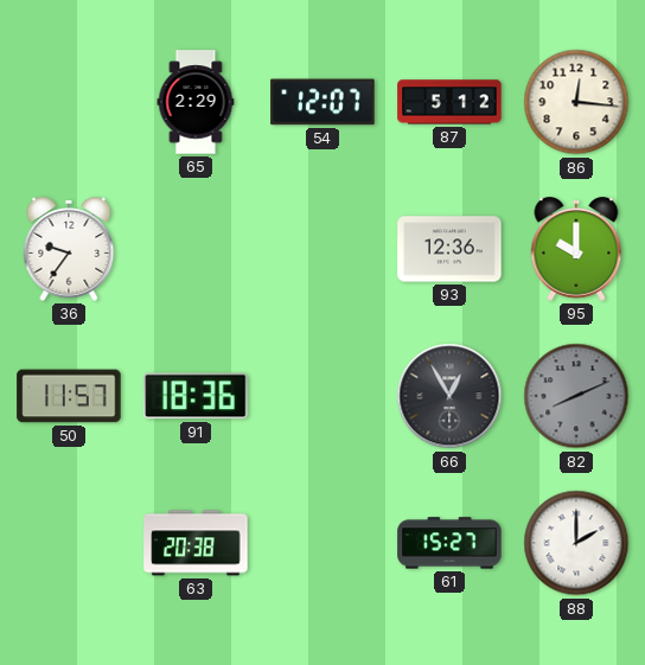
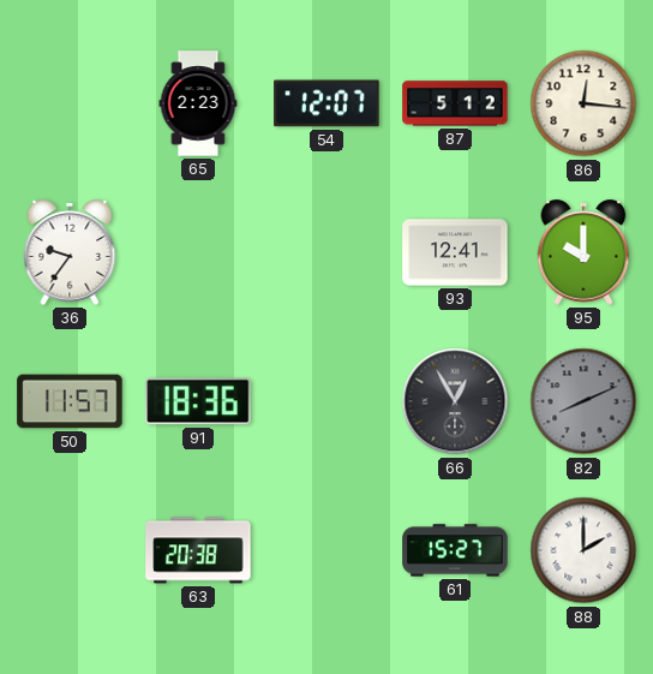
65: 2:29 -> 2:23
93: 12:36 -> 12:41
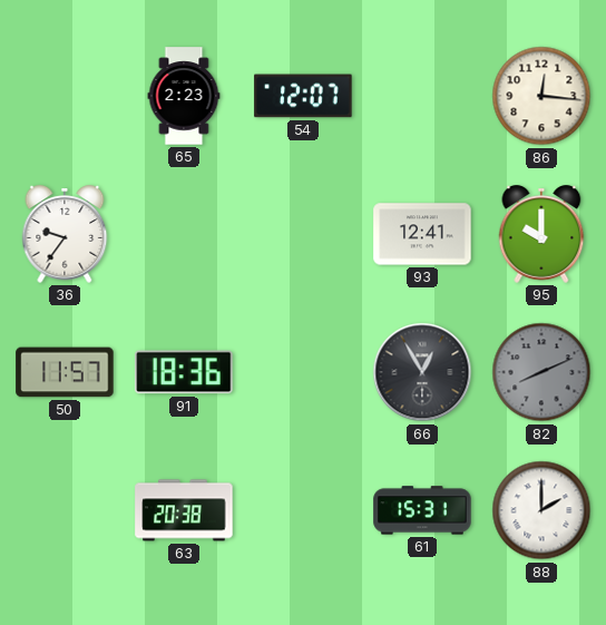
87: 5:12 -> none
61: 15:27 -> 15:31
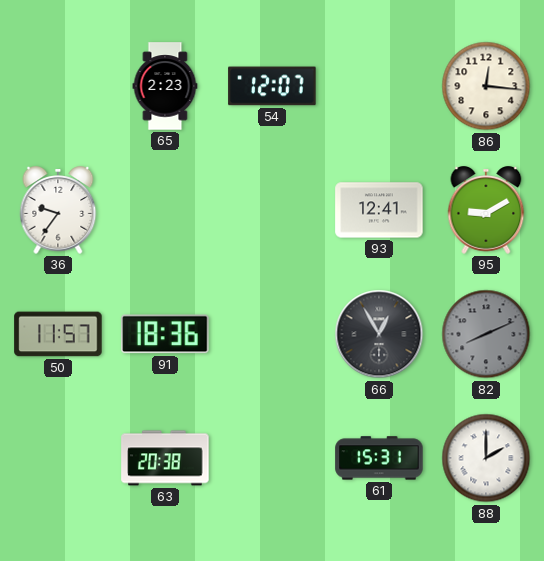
95: 10:00 -> 9:10
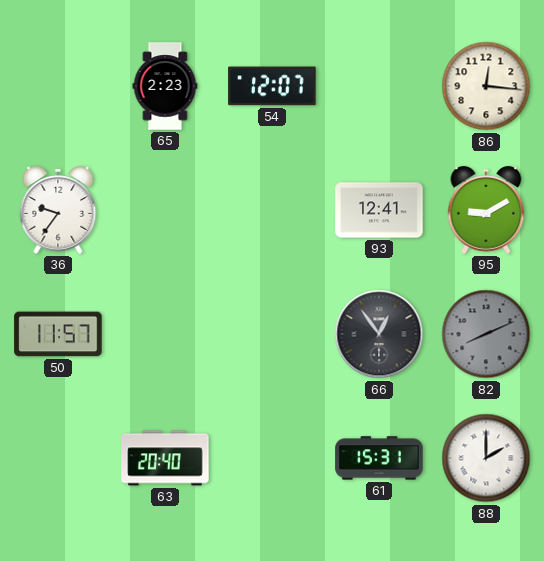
91: 18:36 -> none
66: 12:55 -> 12:54
63: 20:38 -> 20:40
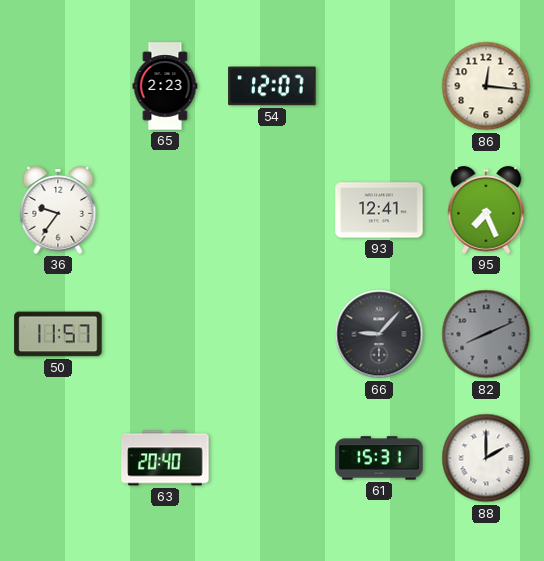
95: 9:10 -> 7:26
66: 12:54 -> 9:07
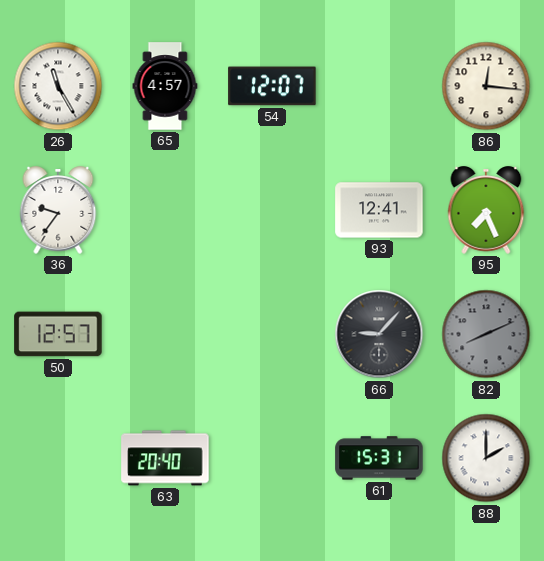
26: none -> 11:25
65: 2:23 -> 4:57
50: 11:57 -> 12:57
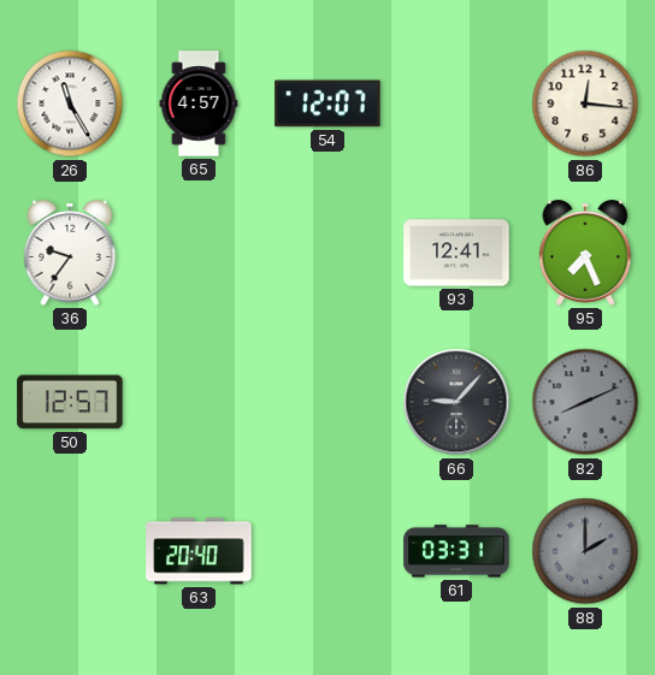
61: 15:31 -> 03:31
88 dial: white -> grey
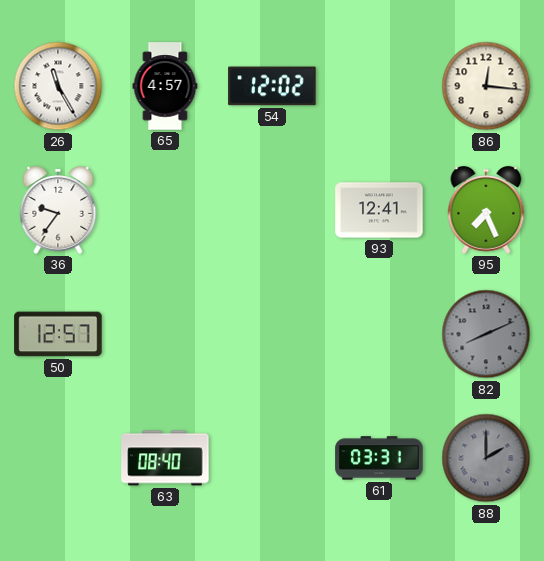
54: 12:07 -> 12:02
66: 9:07 -> none
63: 20:40 -> 08:40
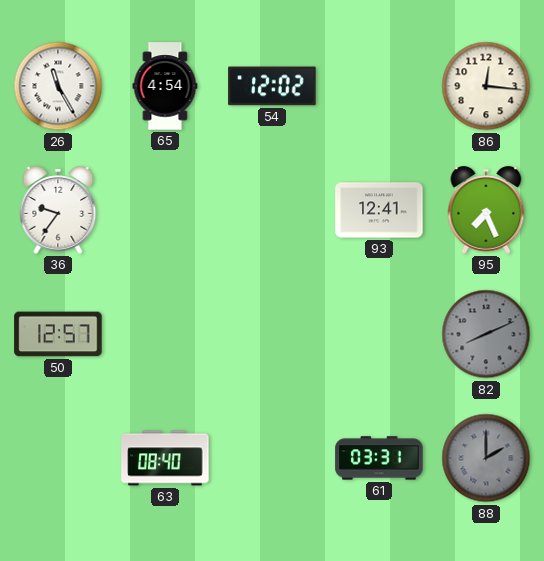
65: 4:57 -> 4:54
